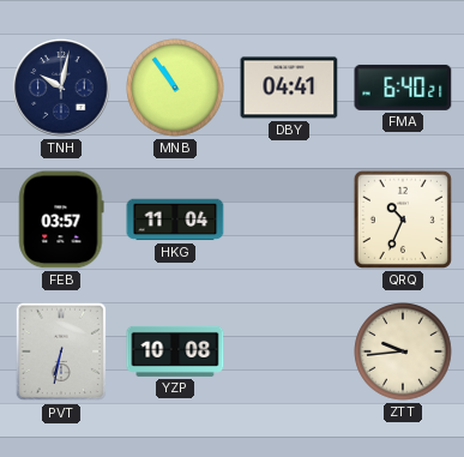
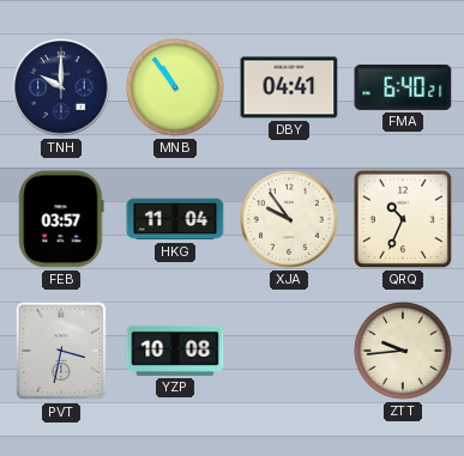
TNH: 10:02 -> 10:00
XJA: none -> 9:54
PVT: 6:32 -> 3:32
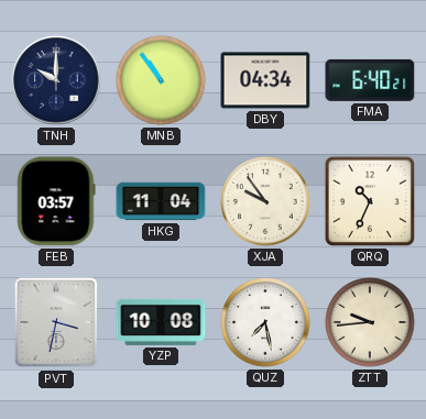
DBY: 04:41 -> 04:34
QUZ: none -> 7:28
